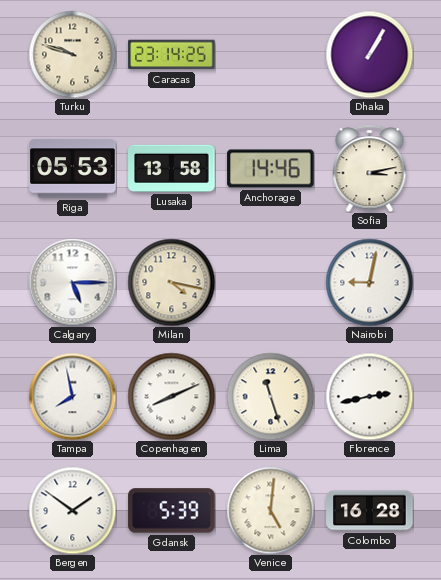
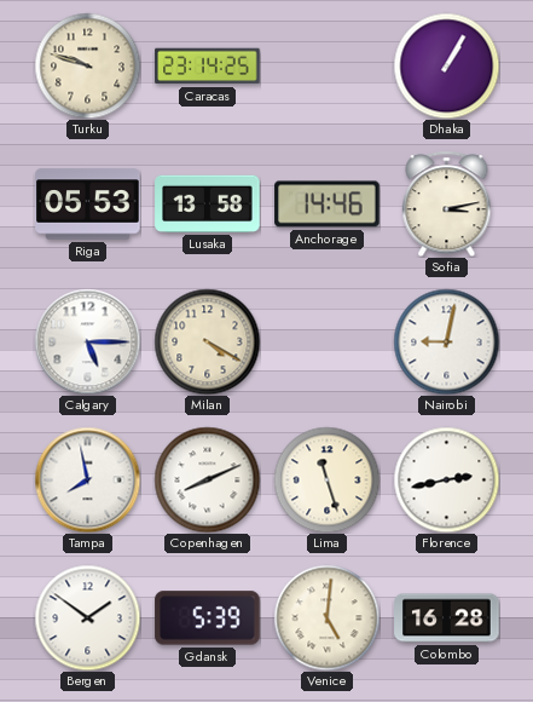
Milan: 4:17 -> 4:20
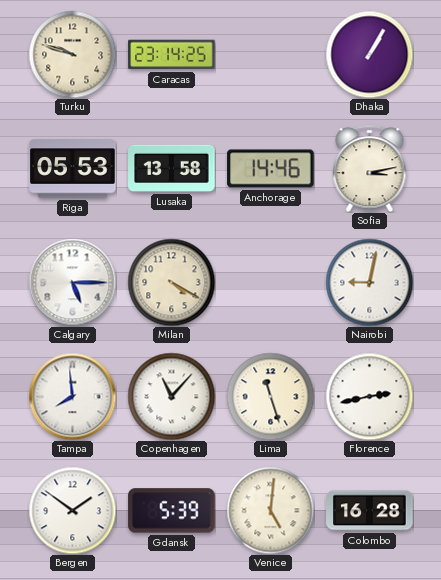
Tampa: 7:58 -> 7:59
Copenhagen: 8:11 -> 11:07
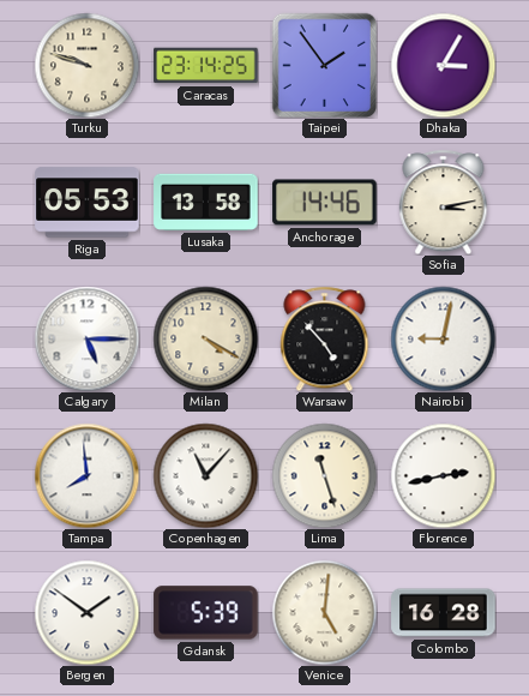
Taipei: none -> 1:54
Dhaka: 1:05 -> 3:05
Warsaw: none -> 4:53
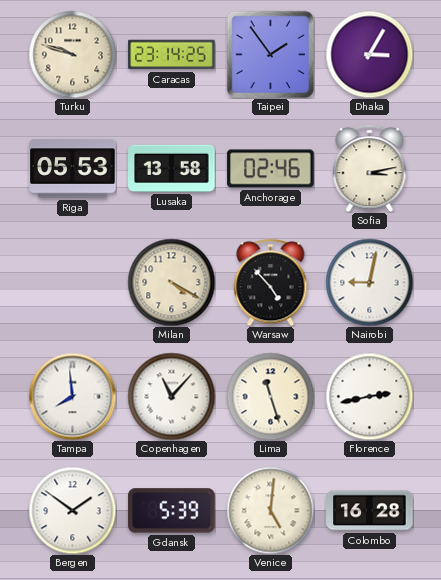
Anchorage: 14:46 -> 02:46
Calgary: 5:15 -> none
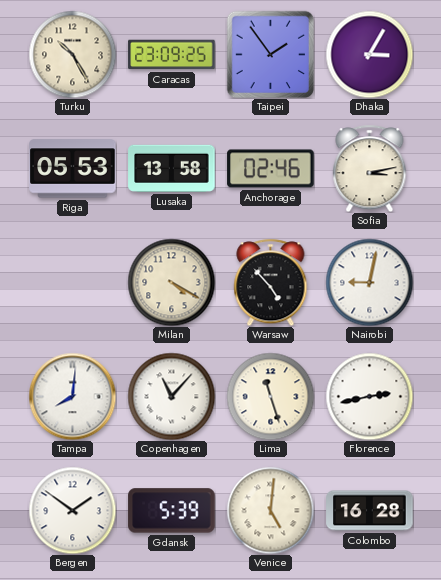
Turku: 9:48 -> 10:25
Caracas: 23:14 -> 23:09
Tampa: 7:59 -> 8:01
